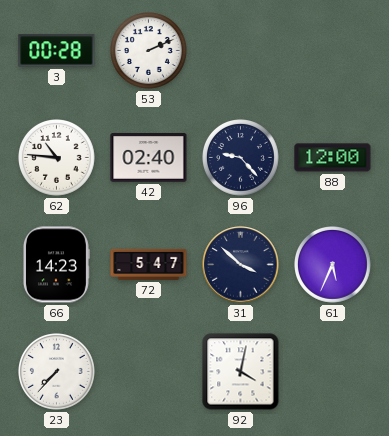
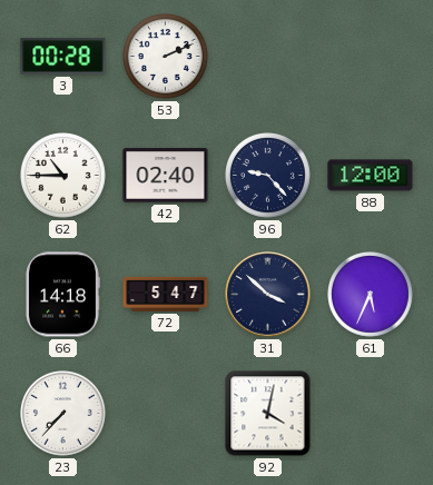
62: 10:46 -> 10:45
66: 14:23 -> 14:18
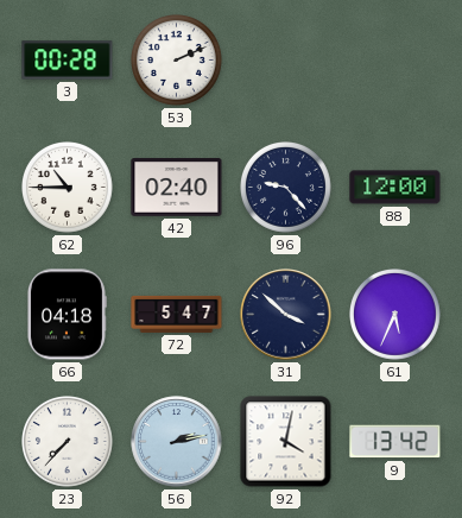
66: 14:18 -> 04:18
56: none -> 2:13
9: none -> 13:42
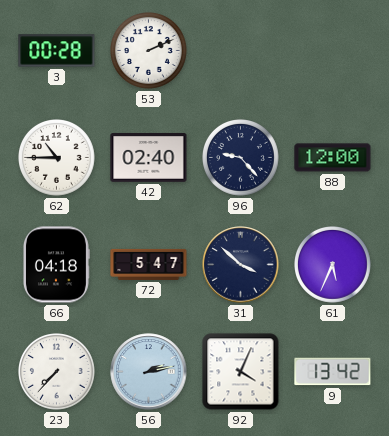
92: 4:02 -> 4:04
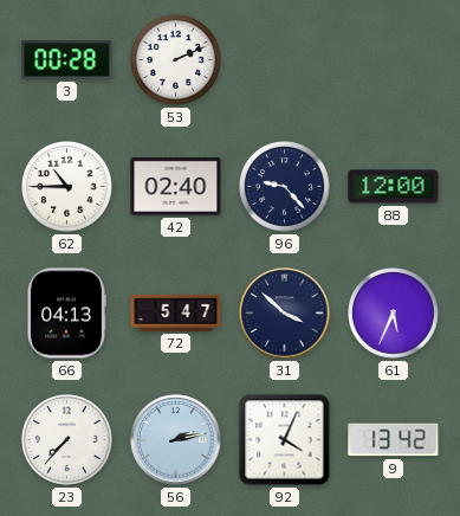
66: 04:18 -> 04:13
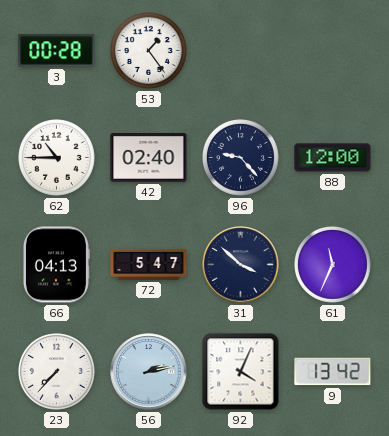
53: 2:11 -> 1:24
61: 5:34 -> 11:34
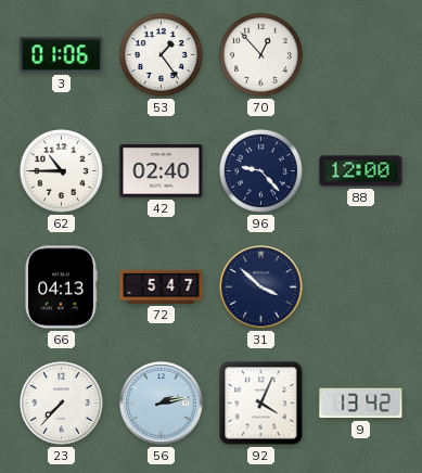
3: 00:28 -> 01:06
70: none -> 12:53
61: 11:34 -> none
